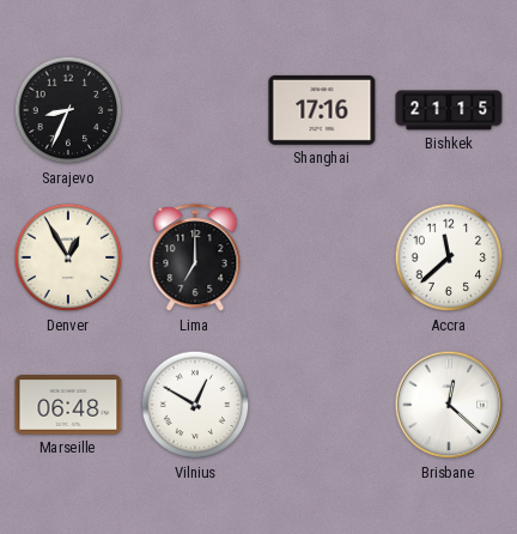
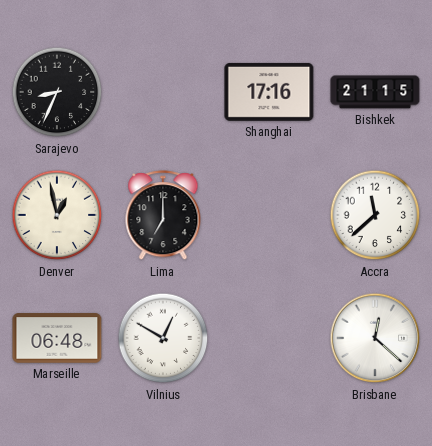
Denver: 12:55 -> 12:58
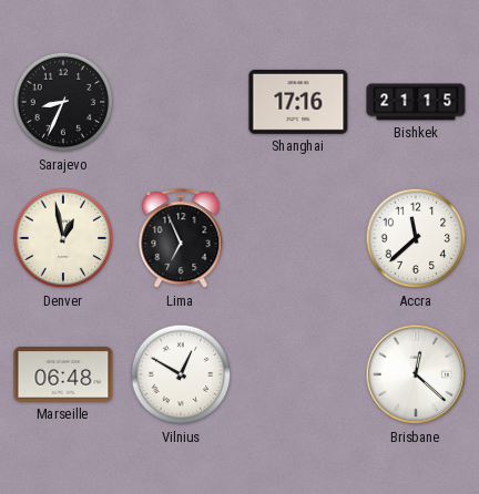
Lima: 7:00 -> 6:56
